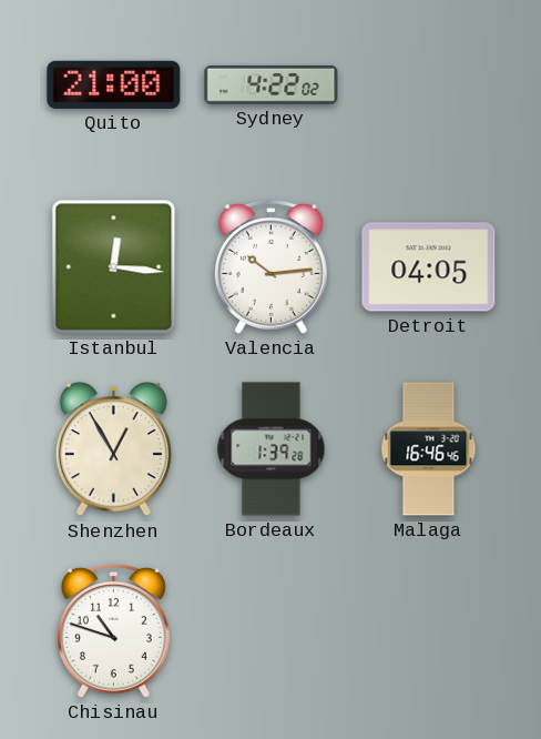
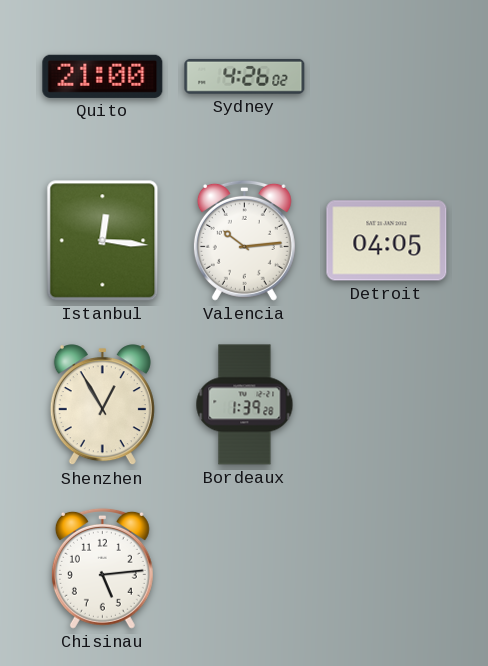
Sydney: 4:22 -> 4:26
Malaga: 16:46 -> none
Chisinau: 10:48 -> 5:14
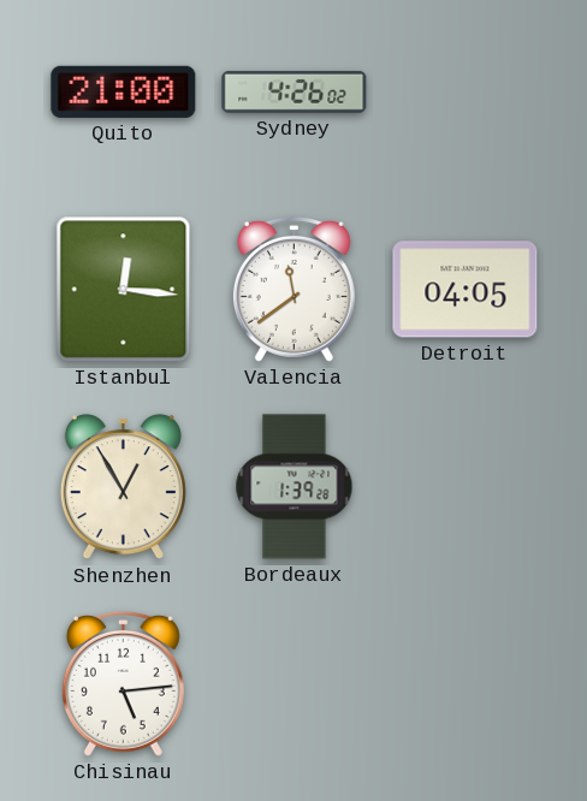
Valencia: 10:14 -> 11:39
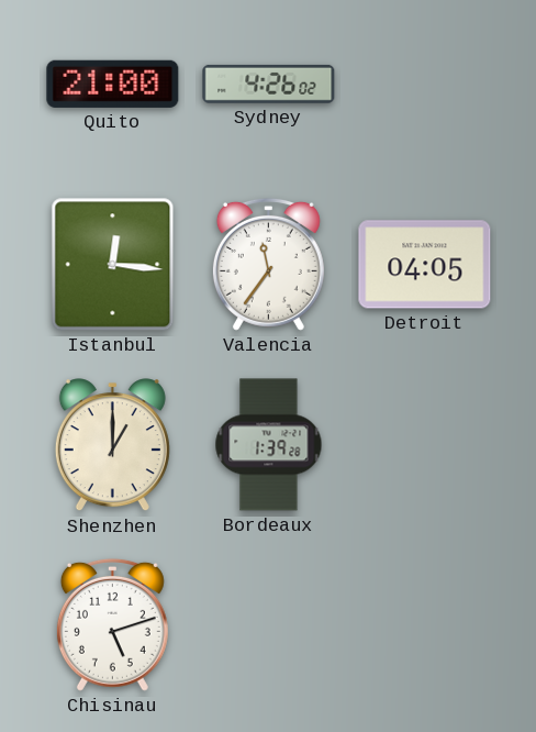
Valencia: 11:39 -> 11:36
Shenzhen: 12:55 -> 1:00
Chisinau: 5:14 -> 5:12
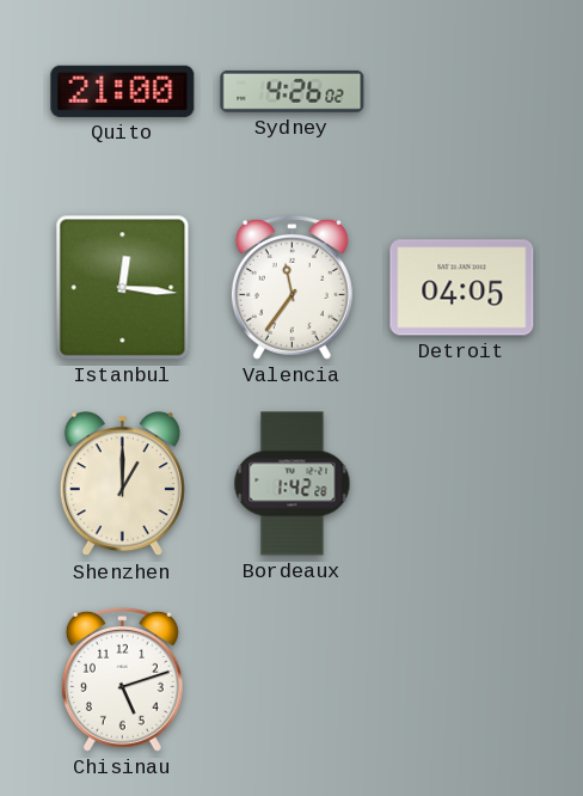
Bordeaux: 1:39 -> 1:42
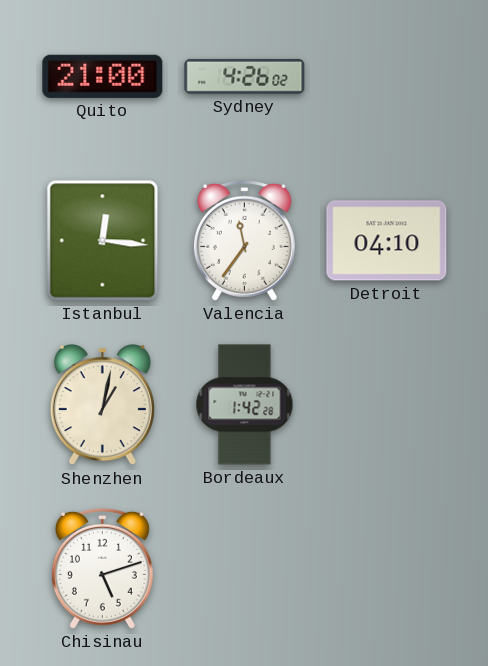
Detroit: 04:05 -> 04:10
Shenzhen: 1:00 -> 1:02
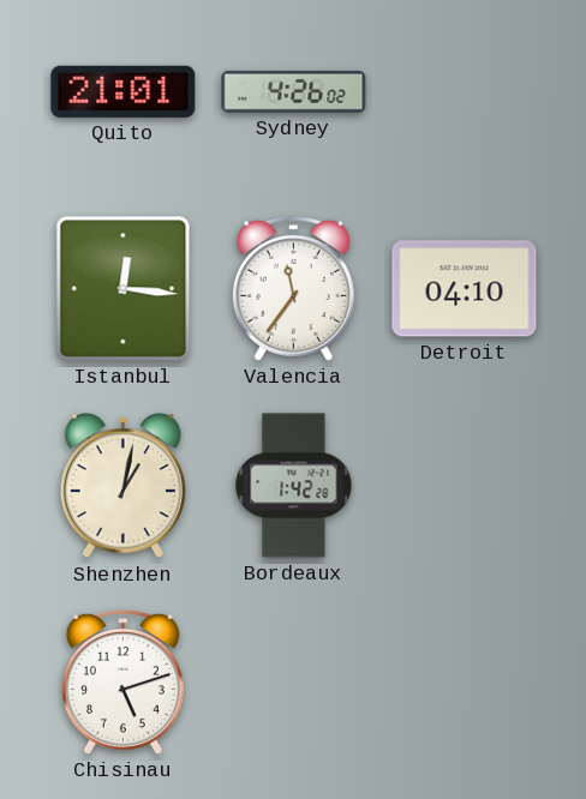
Quito: 21:00 -> 21:01
